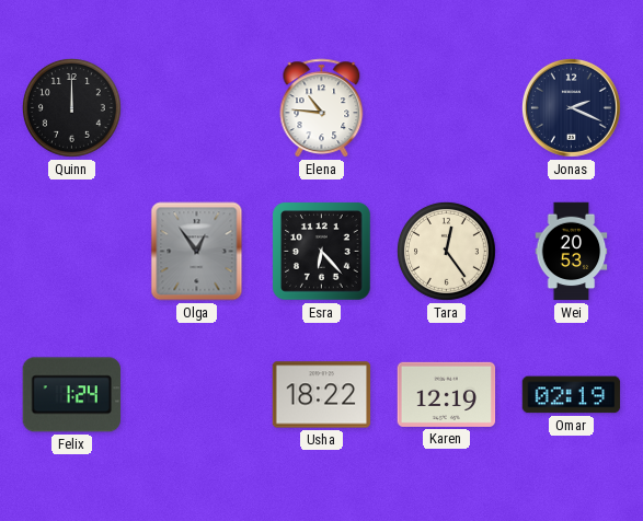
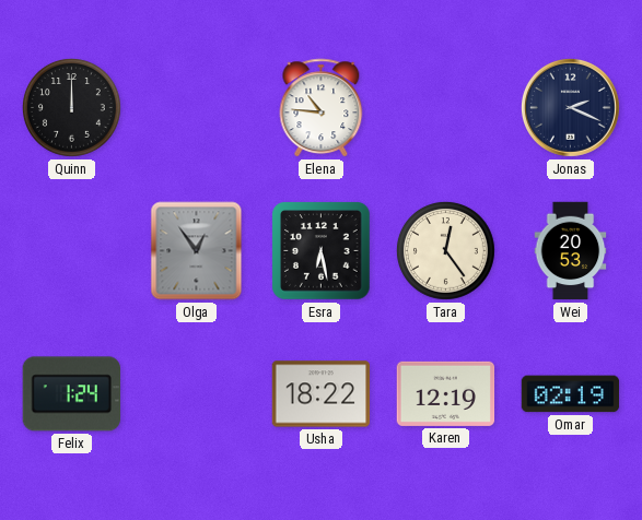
Esra: 6:23 -> 6:28
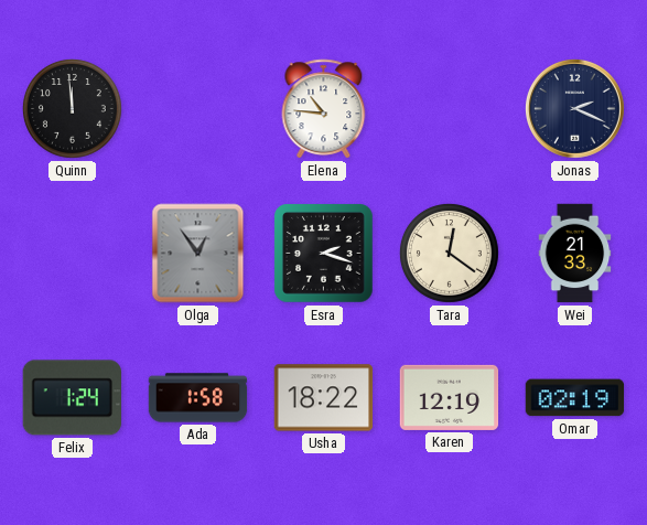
Quinn: 12:00 -> 11:59
Esra: 6:28 -> 2:18
Tara: 12:24 -> 12:21
Wei: 20:53 -> 21:33
Ada: none -> 1:58
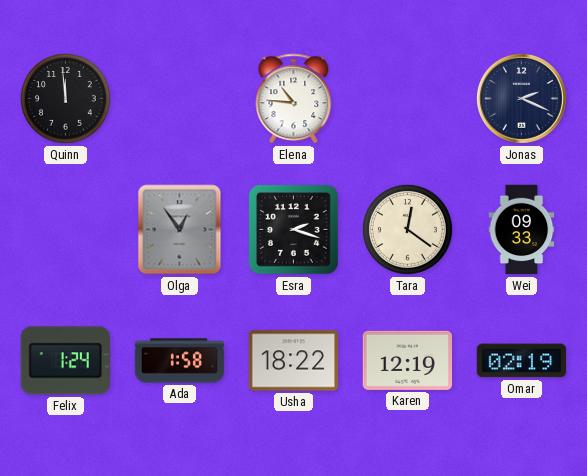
Wei: 21:33 -> 09:33
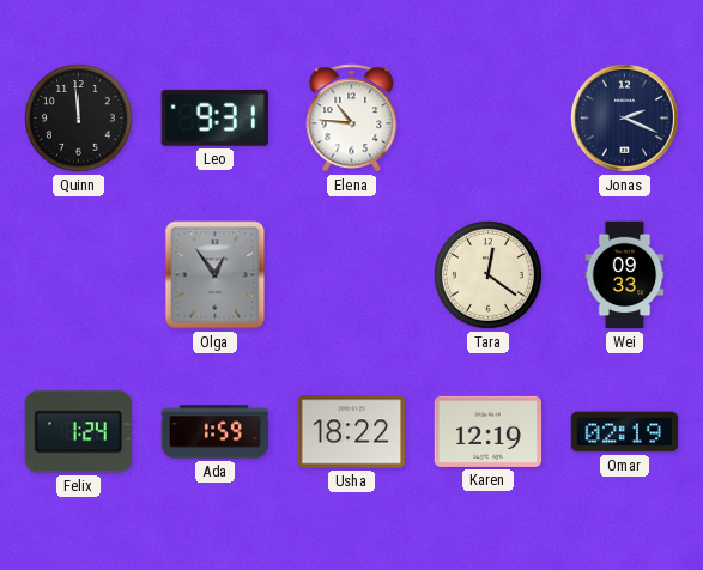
Leo: none -> 9:31
Esra: 2:18 -> none
Ada: 1:58 -> 1:59
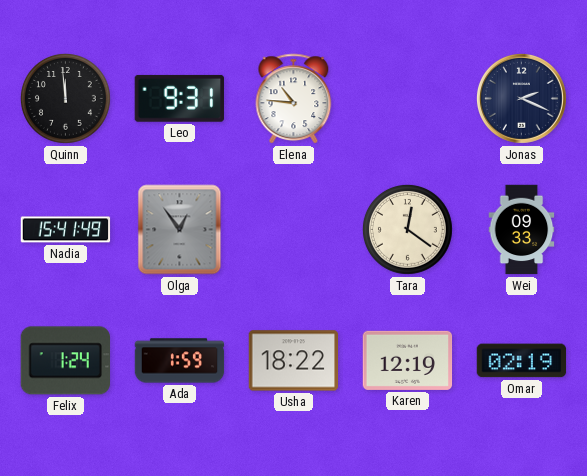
Nadia: none -> 15:41
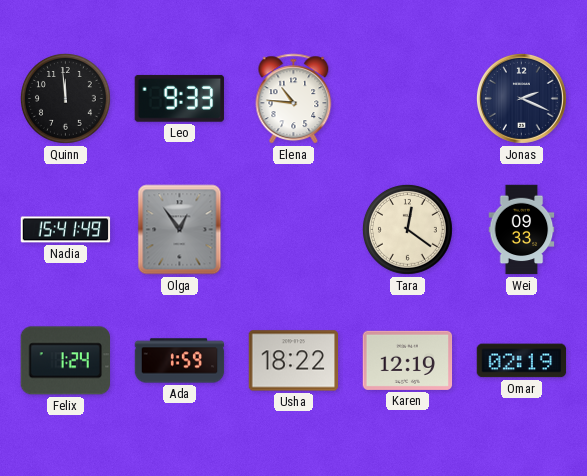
Leo: 9:31 -> 9:33
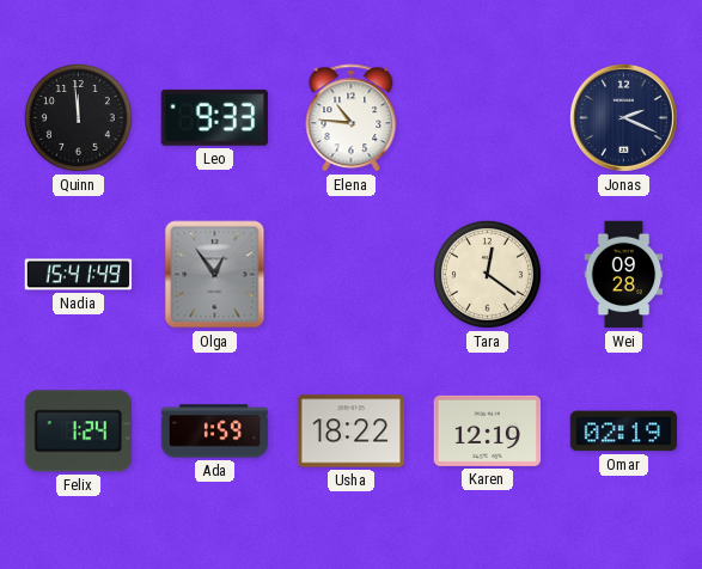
Wei: 09:33 -> 09:28
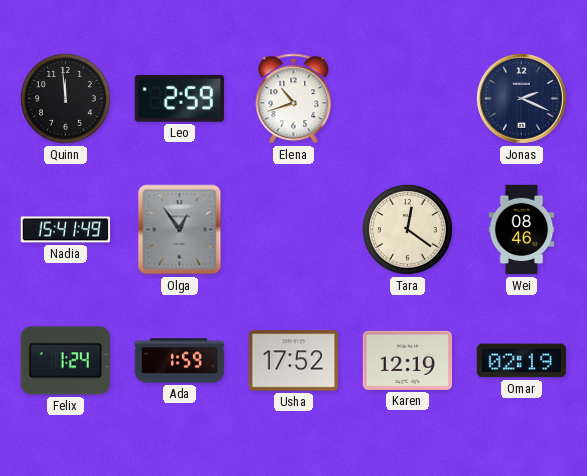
Leo: 9:33 -> 2:59
Elena: 10:46 -> 10:42
Wei: 09:28 -> 08:46
Usha: 18:22 -> 17:52
